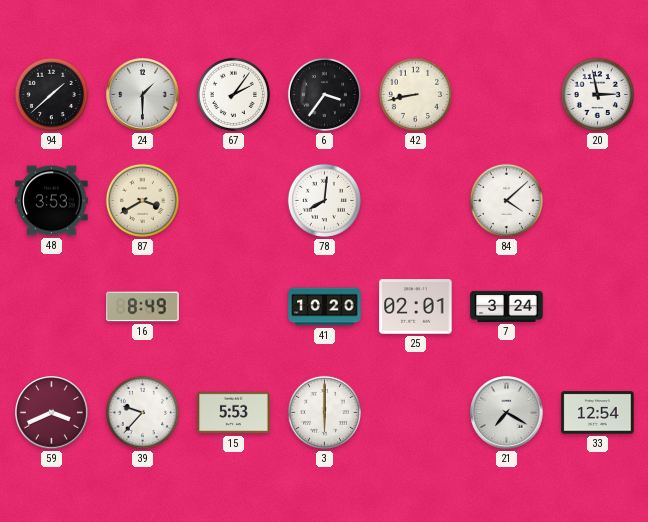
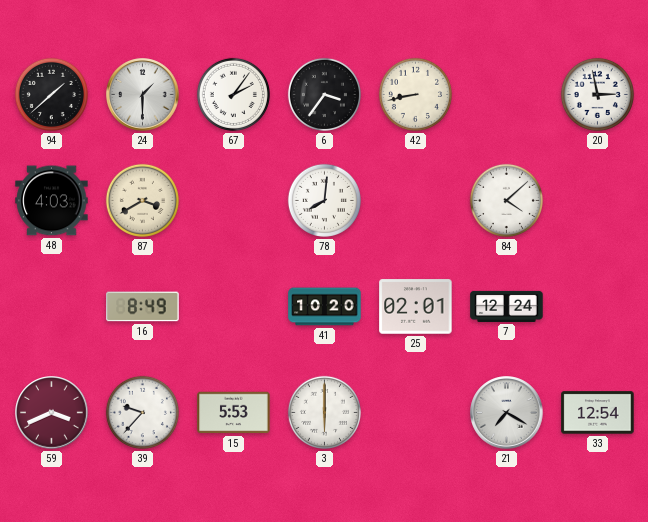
48: 3:53 -> 4:03
7: 3:24 -> 12:24
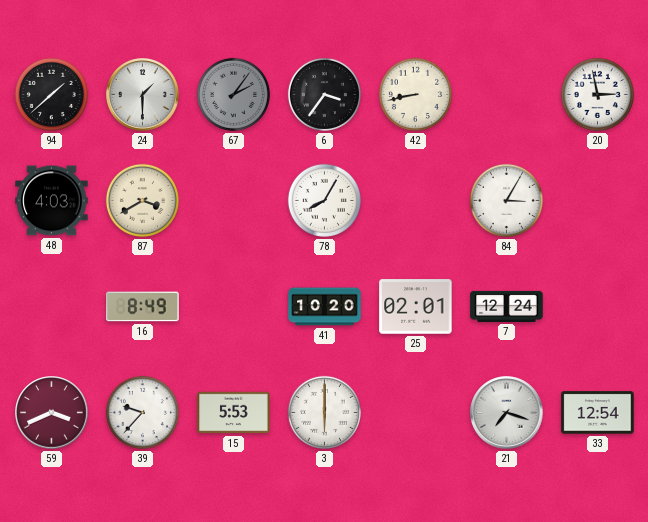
67 dial: white -> grey
78: 8:01 -> 8:05
84: 4:08 -> 3:05
21: 7:20 -> 7:18
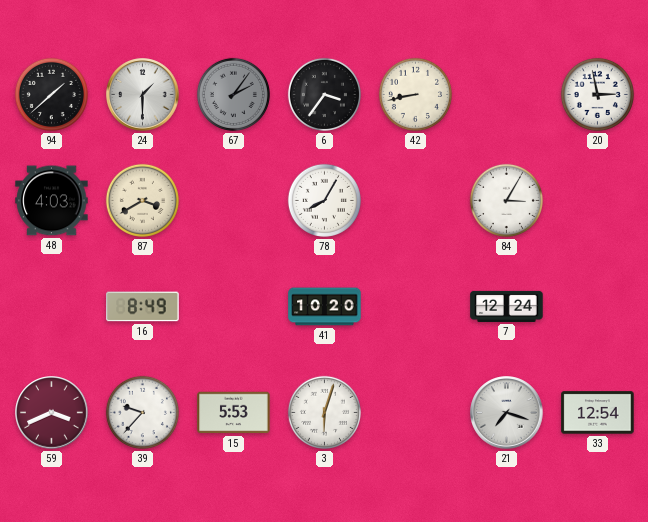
25: 02:01 -> none
3: 6:00 -> 6:03
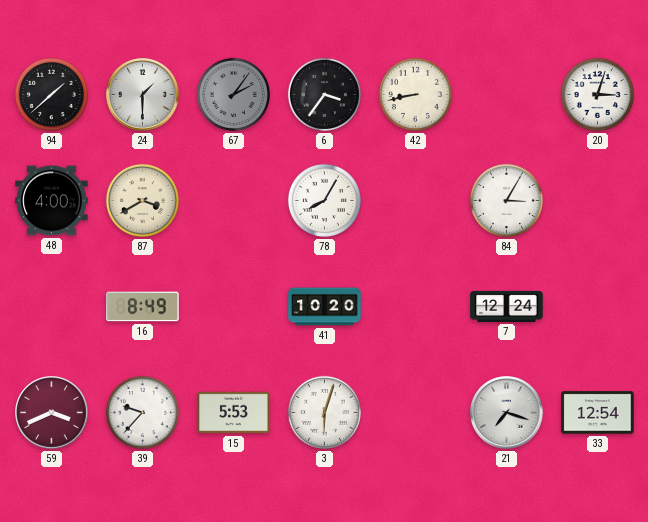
20: 2:58 -> 3:03
48: 4:03 -> 4:00
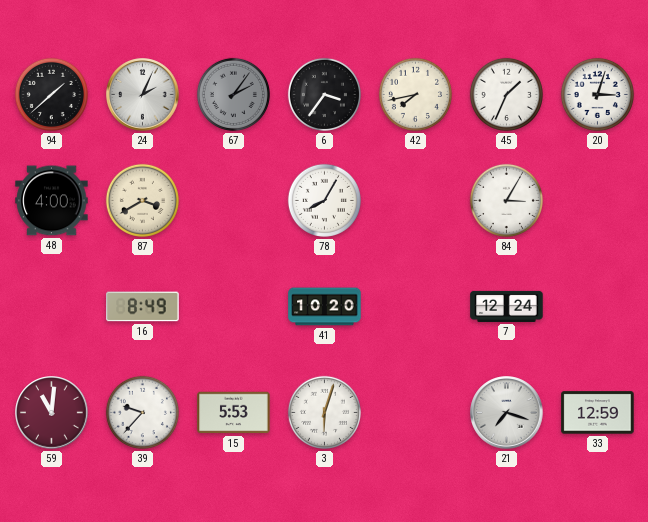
24: 1:30 -> 2:04
42: 8:43 -> 7:43
45: none -> 1:34
59: 3:41 -> 11:01
33: 12:54 -> 12:59
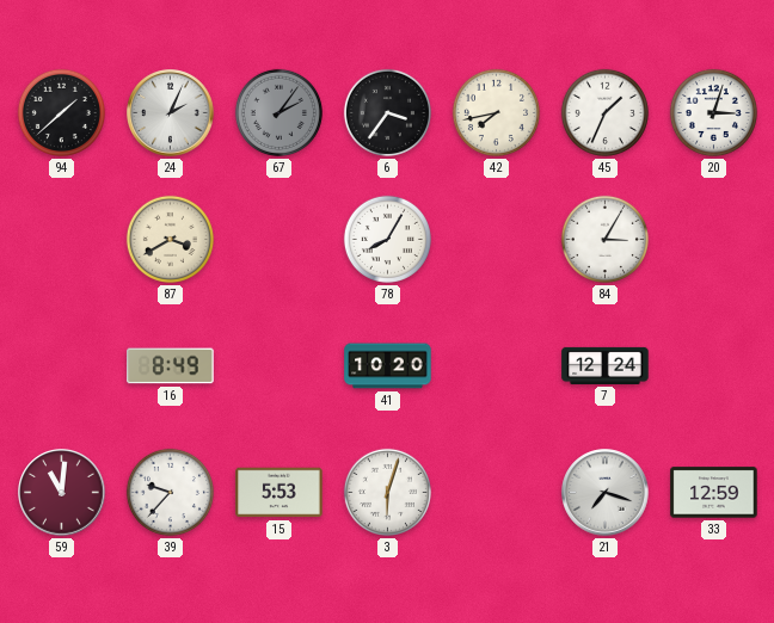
48: 4:00 -> none
